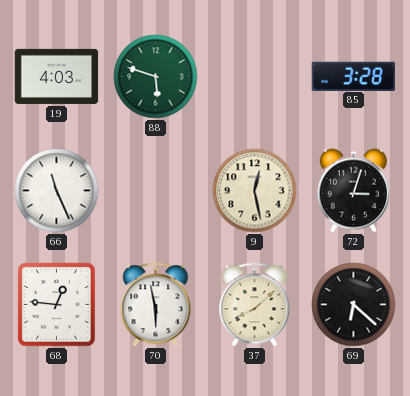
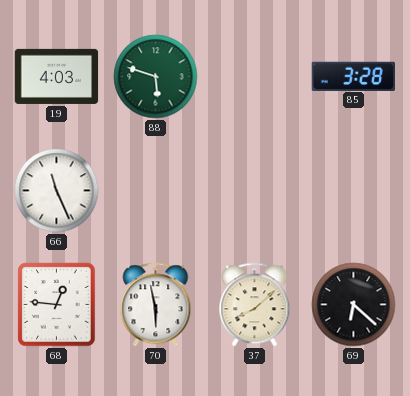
9: 12:28 -> none
72: 3:03 -> none
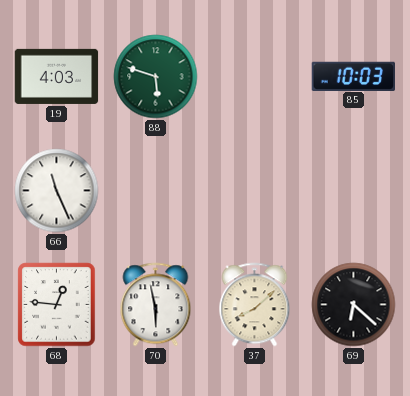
85: 3:28 -> 10:03
